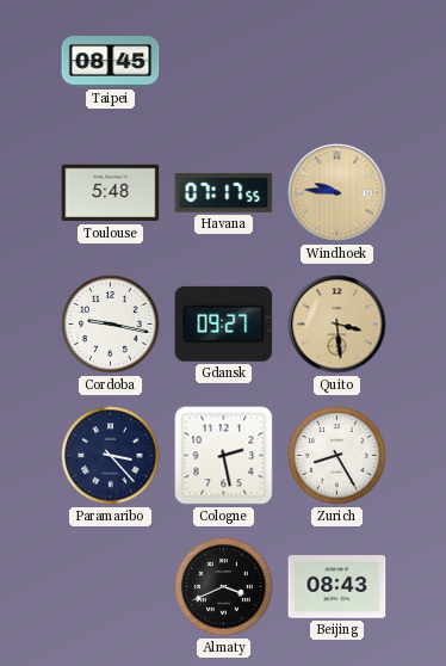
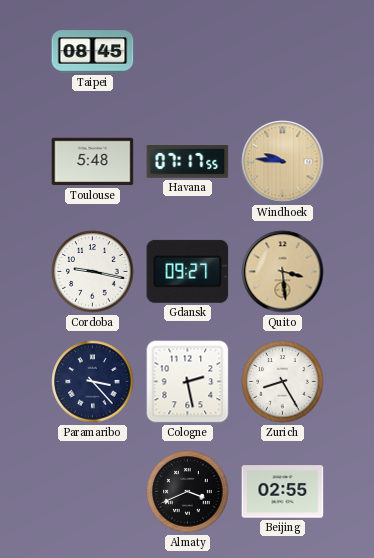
Beijing: 08:43 -> 02:55
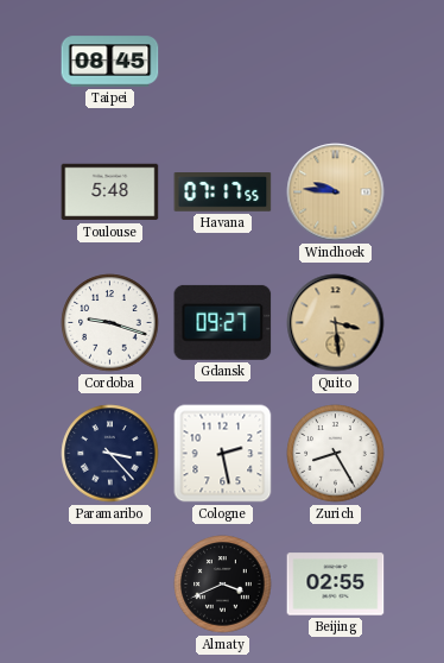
Cordoba: 9:17 -> 9:18
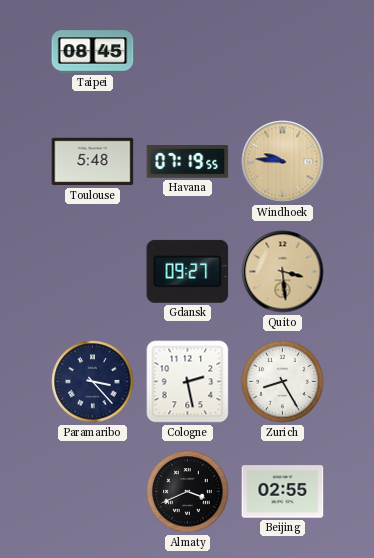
Havana: 07:17 -> 07:19
Cordoba: 9:18 -> none
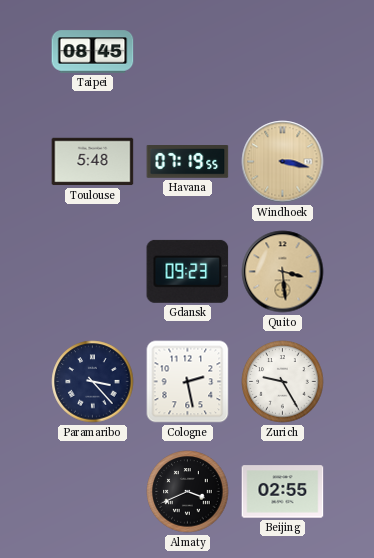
Windhoek: 9:46 -> 3:17
Gdansk: 09:27 -> 09:23
Zurich: 8:25 -> 9:25
